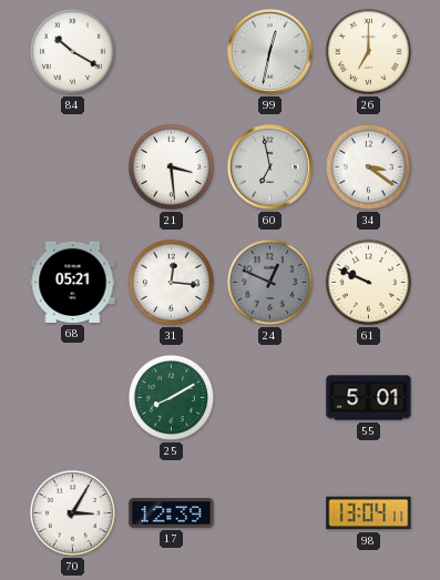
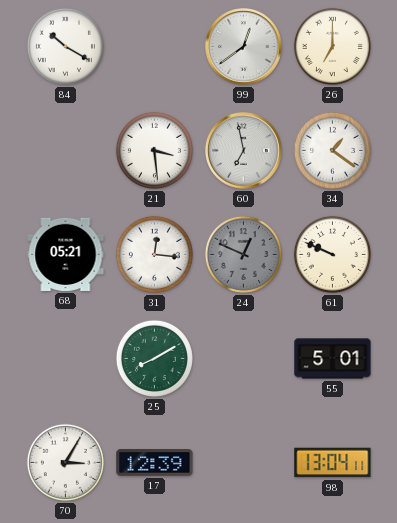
99: 12:32 -> 12:39
34: 3:21 -> 1:21
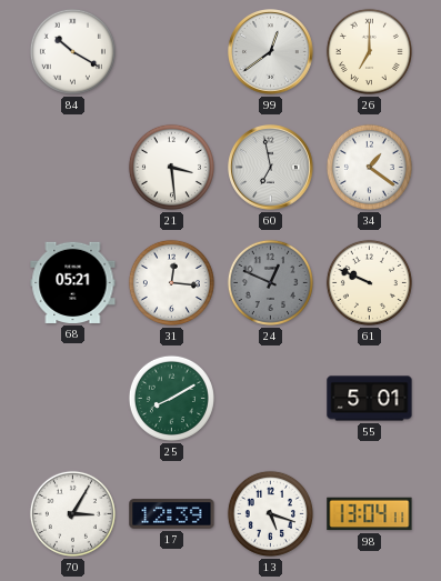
13: none -> 5:18
